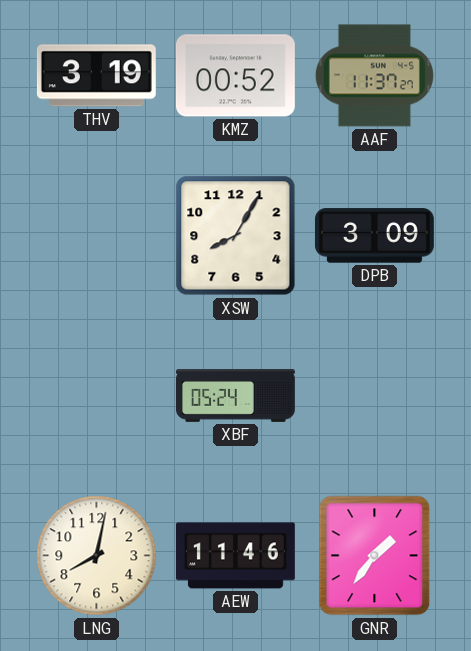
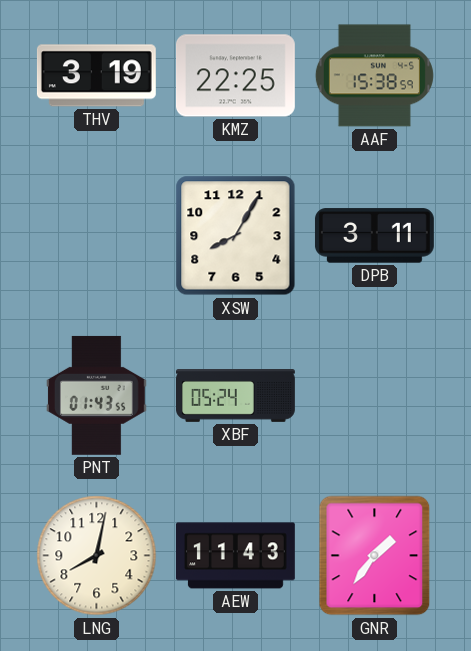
KMZ: 00:52 -> 22:25
AAF: 11:37 -> 15:38
DPB: 3:09 -> 3:11
PNT: none -> 01:43
AEW: 11:46 -> 11:43
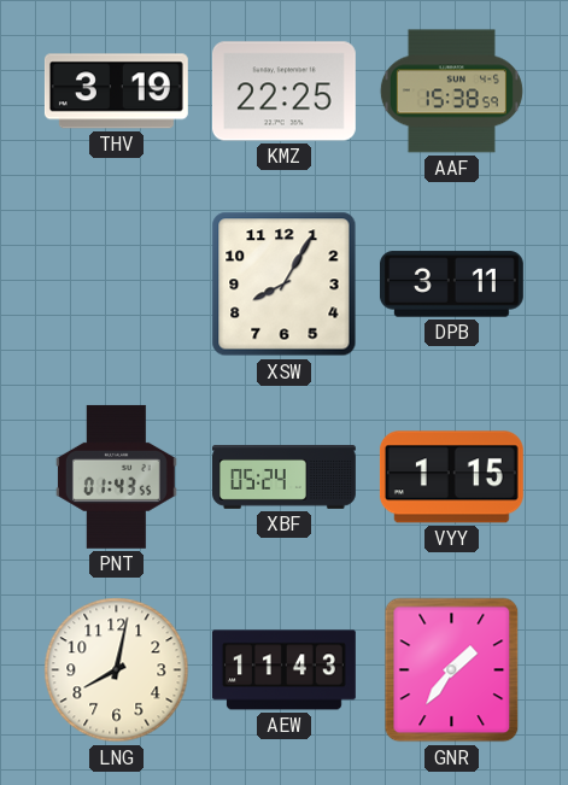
VYY: none -> 1:15
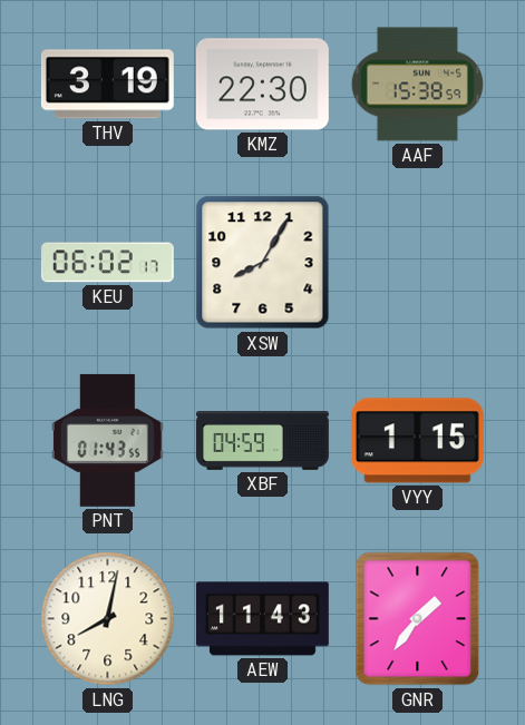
KMZ: 22:25 -> 22:30
KEU: none -> 06:02
DPB: 3:11 -> none
XBF: 05:24 -> 04:59
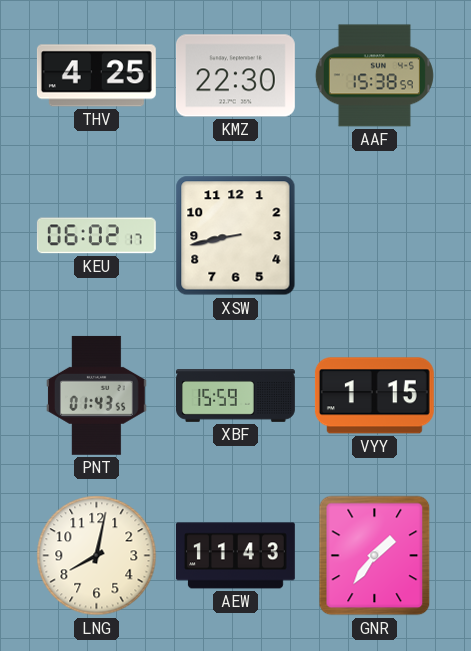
THV: 3:19 -> 4:25
XSW: 8:05 -> 8:43
XBF: 04:59 -> 15:59
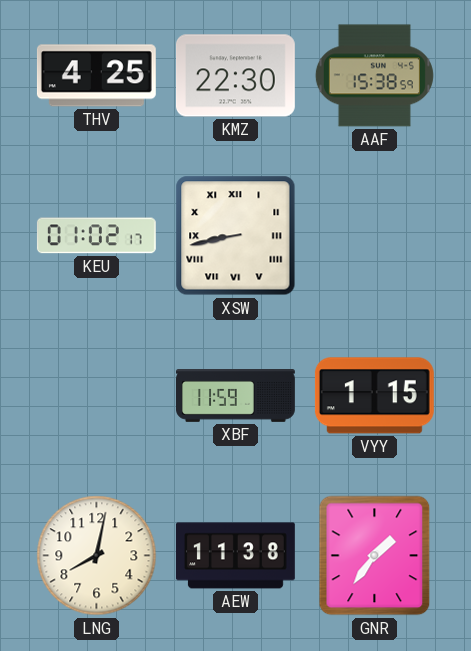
KEU: 06:02 -> 01:02
XSW numerals: Arabic -> Roman
PNT: 01:43 -> none
XBF: 15:59 -> 11:59
AEW: 11:43 -> 11:38
